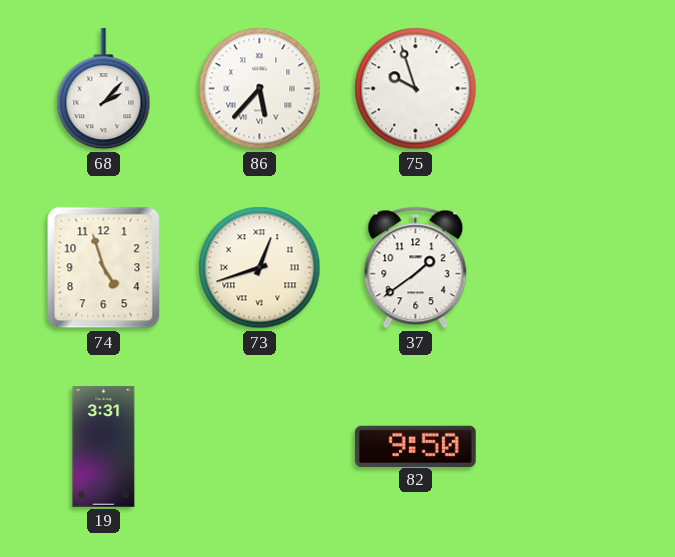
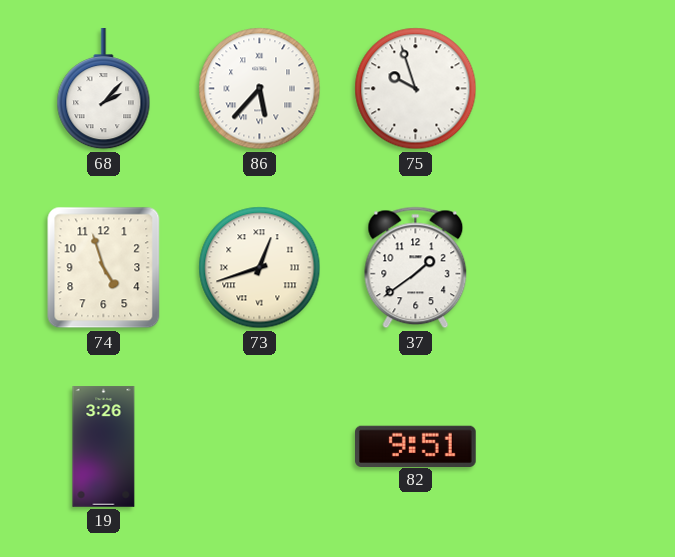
19: 3:31 -> 3:26
82: 9:50 -> 9:51
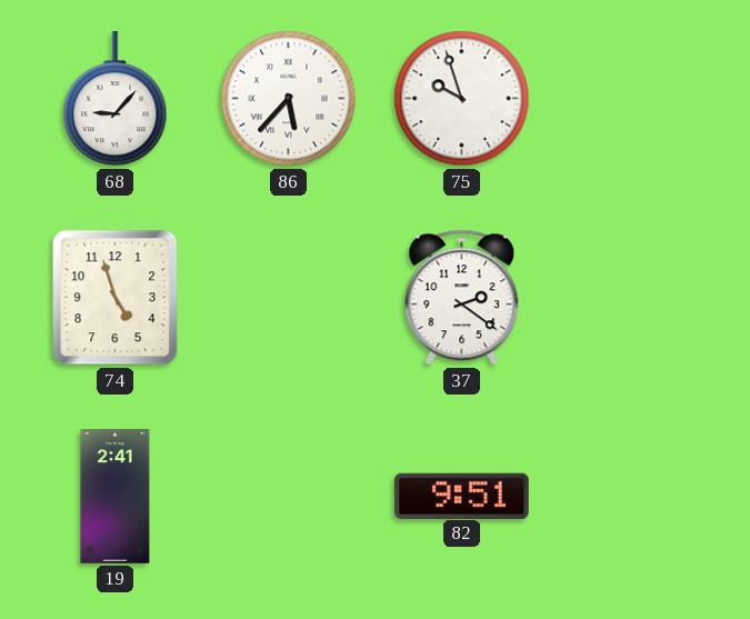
68: 2:07 -> 9:07
73: 12:42 -> none
37: 1:39 -> 2:21
19: 3:26 -> 2:41
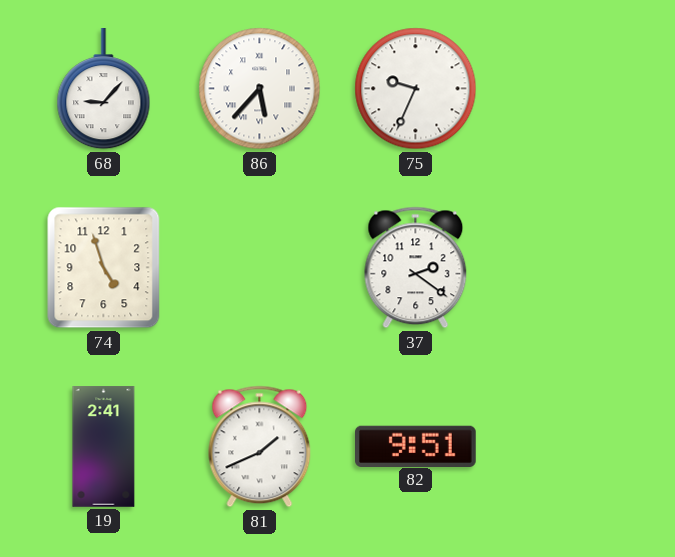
75: 9:57 -> 9:34
81: none -> 1:41
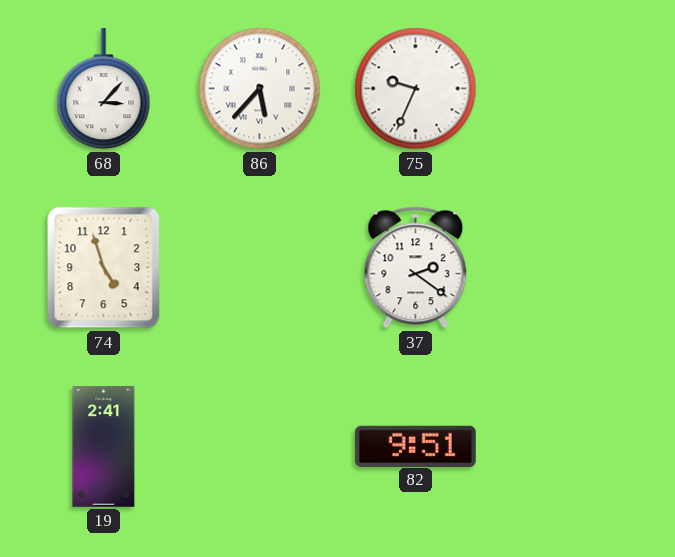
68: 9:07 -> 3:07
81: 1:41 -> none
